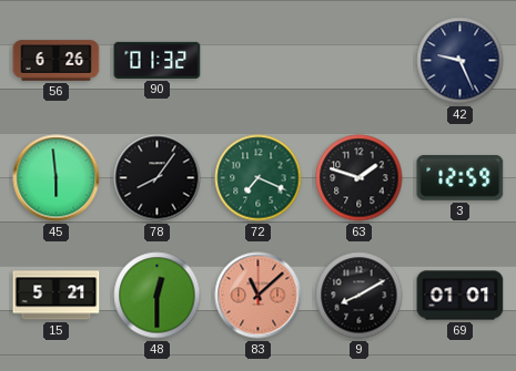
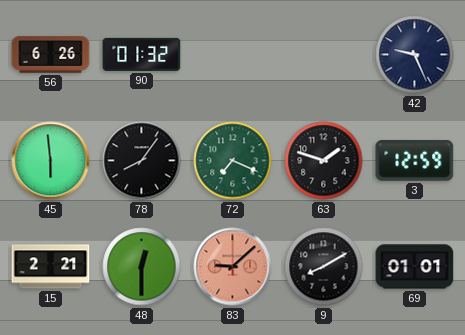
15: 5:21 -> 2:21
83: 11:08 -> 9:08
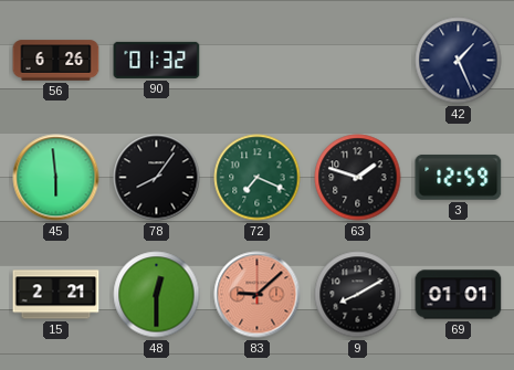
42: 9:26 -> 1:26
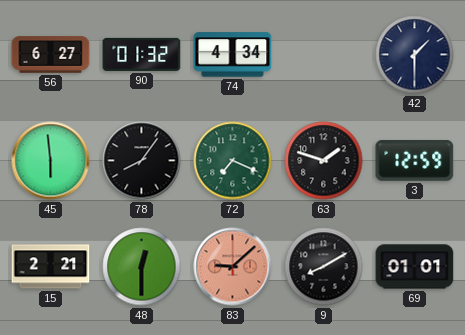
56: 6:26 -> 6:27
74: none -> 4:34
42: 1:26 -> 1:30
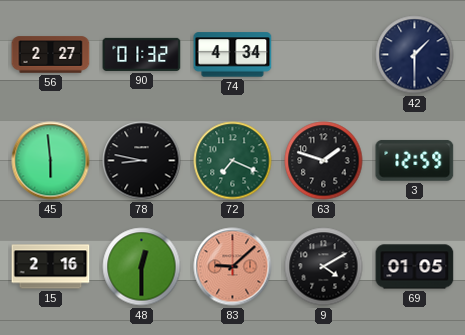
56: 6:27 -> 2:27
78: 8:06 -> 8:47
15: 2:21 -> 2:16
9: 8:10 -> 4:10
69: 01:01 -> 01:05
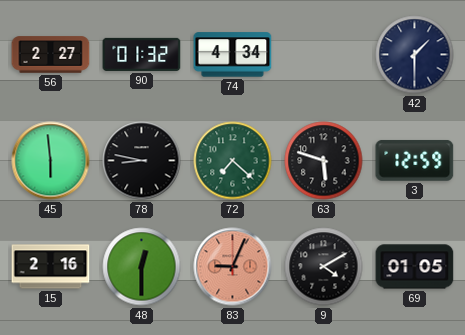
72: 7:19 -> 7:22
63: 1:48 -> 5:48
83: 9:08 -> 9:04
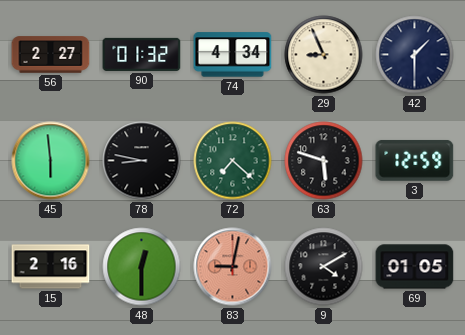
29: none -> 8:56
83: 9:04 -> 9:02
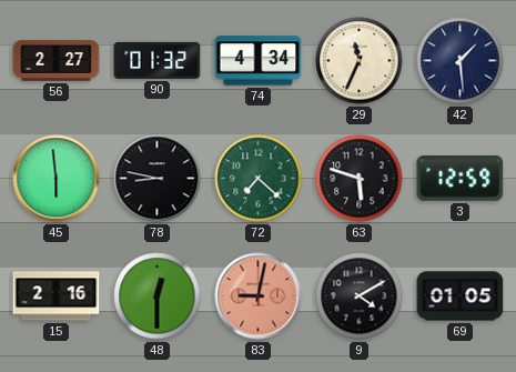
29: 8:56 -> 11:34
42: 1:30 -> 1:29
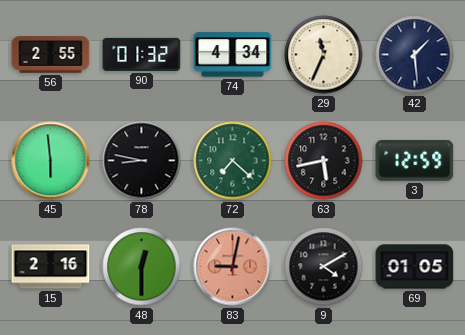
56: 2:27 -> 2:55
63: 5:48 -> 5:43
